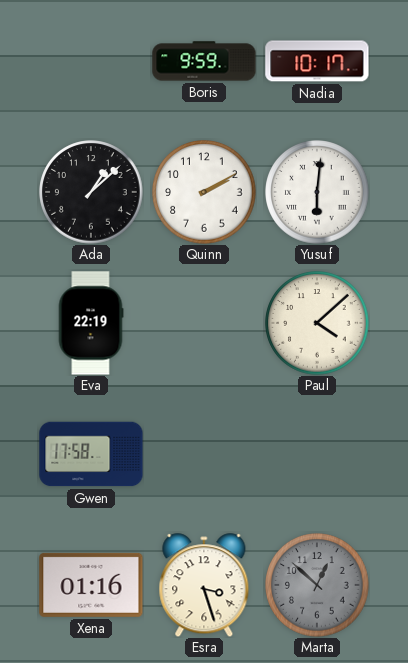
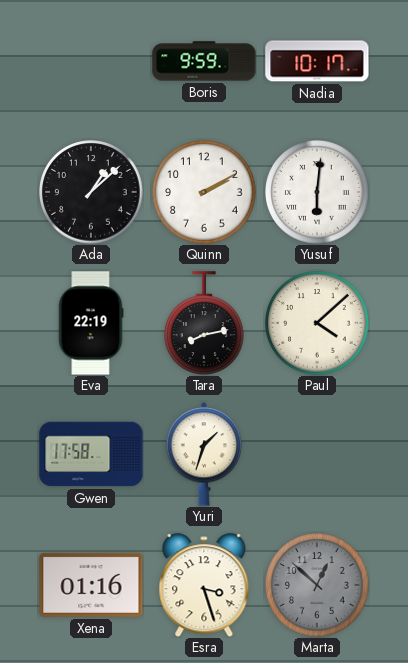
Tara: none -> 8:13
Yuri: none -> 1:33
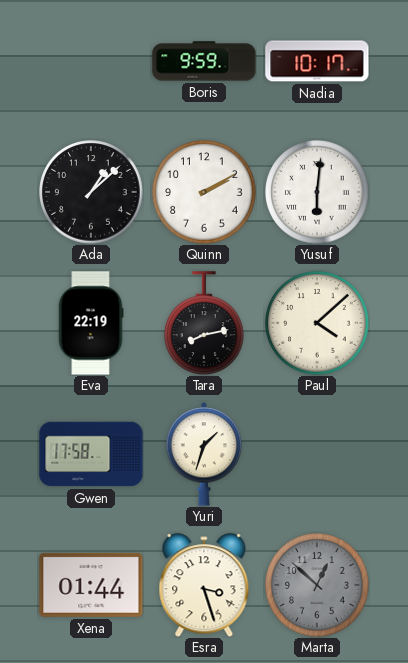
Xena: 01:16 -> 01:44
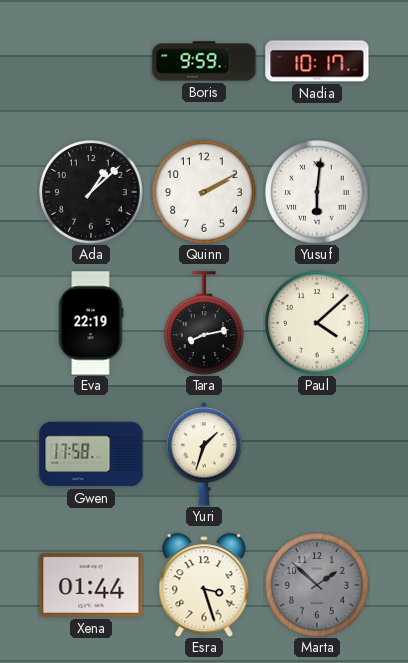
Marta: 12:52 -> 1:52
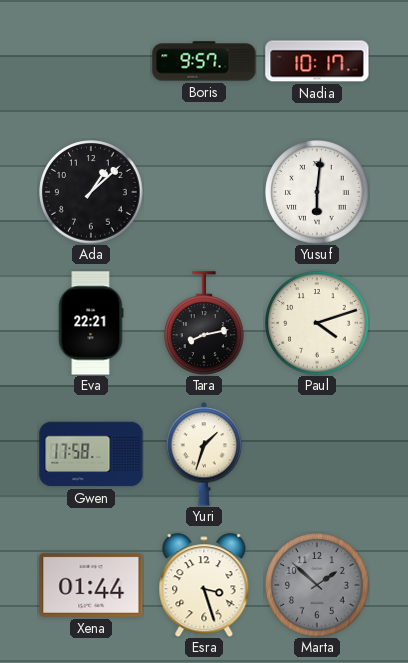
Boris: 9:59 -> 9:57
Quinn: 2:10 -> none
Eva: 22:19 -> 22:21
Paul: 4:08 -> 4:12
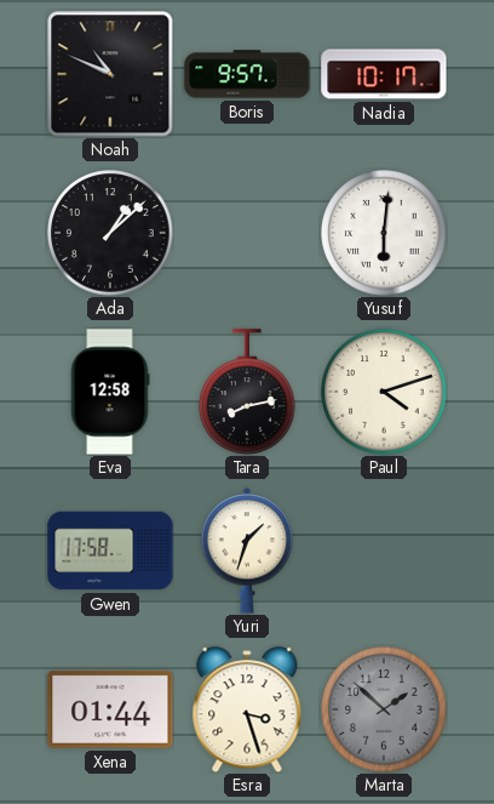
Noah: none -> 10:49
Eva: 22:21 -> 12:58
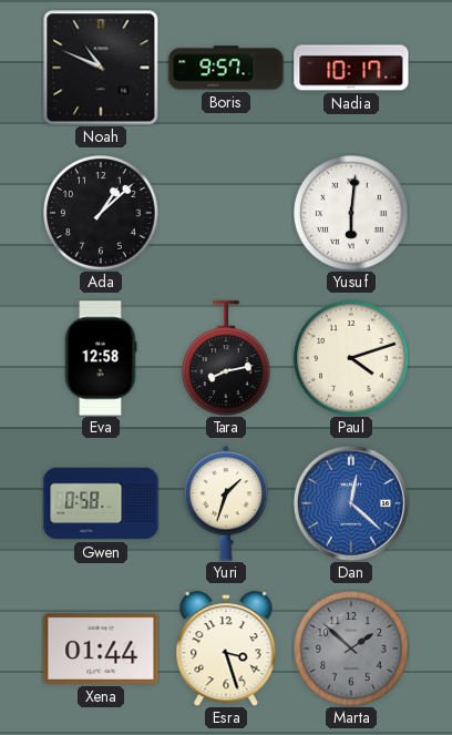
Gwen: 17:58 -> 0:58
Dan: none -> 12:22
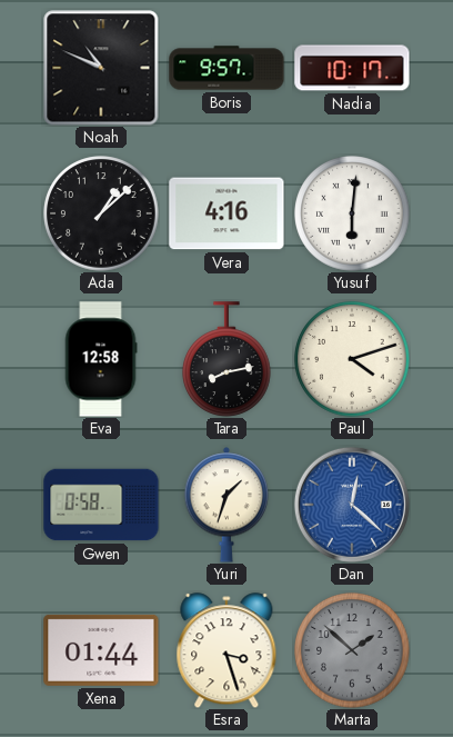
Vera: none -> 4:16
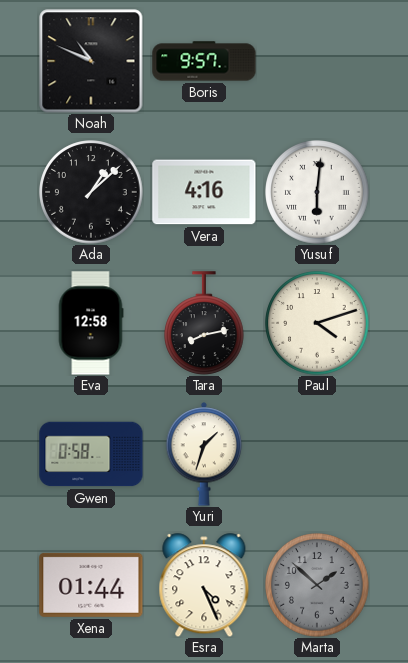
Nadia: 10:17 -> none
Dan: 12:22 -> none
Esra: 3:27 -> 4:26
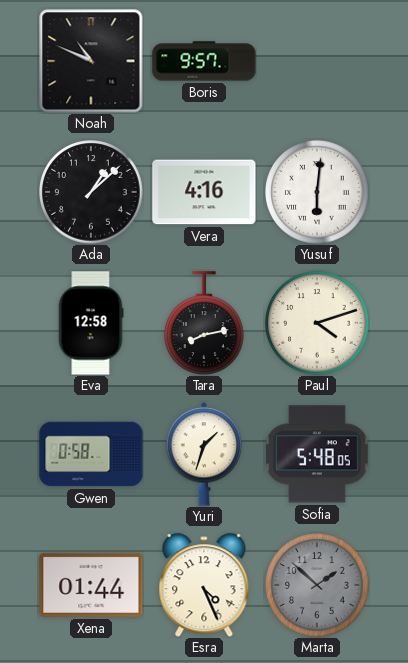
Sofia: none -> 5:48
